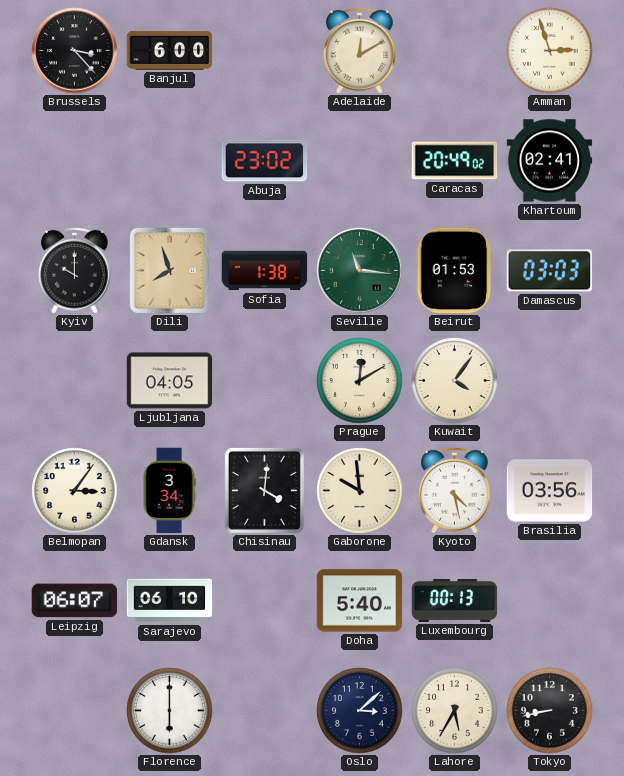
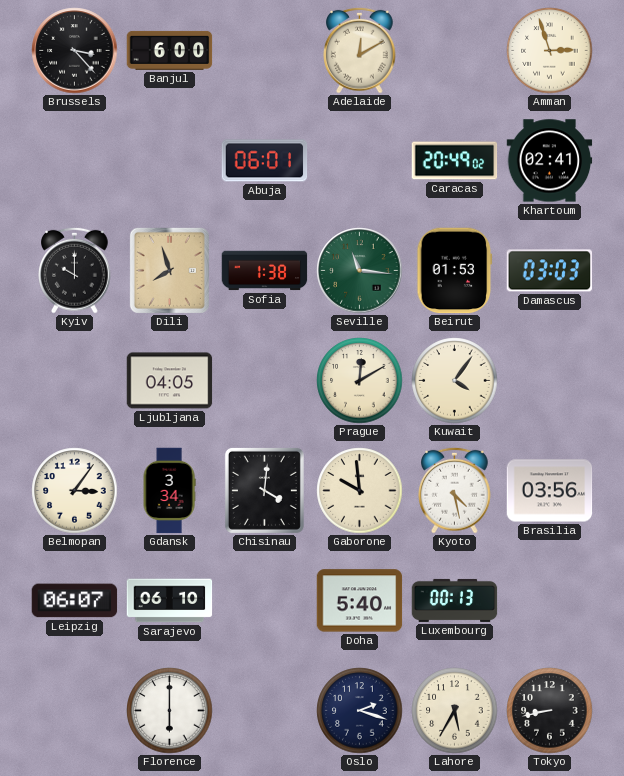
Abuja: 23:02 -> 06:01
Oslo: 3:08 -> 2:18
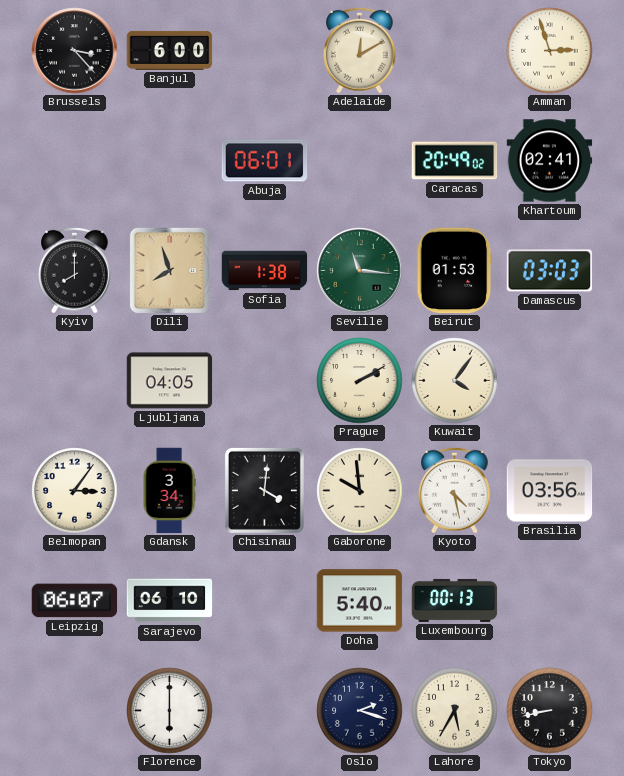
Kyiv: 10:00 -> 8:00
Prague: 12:10 -> 2:10
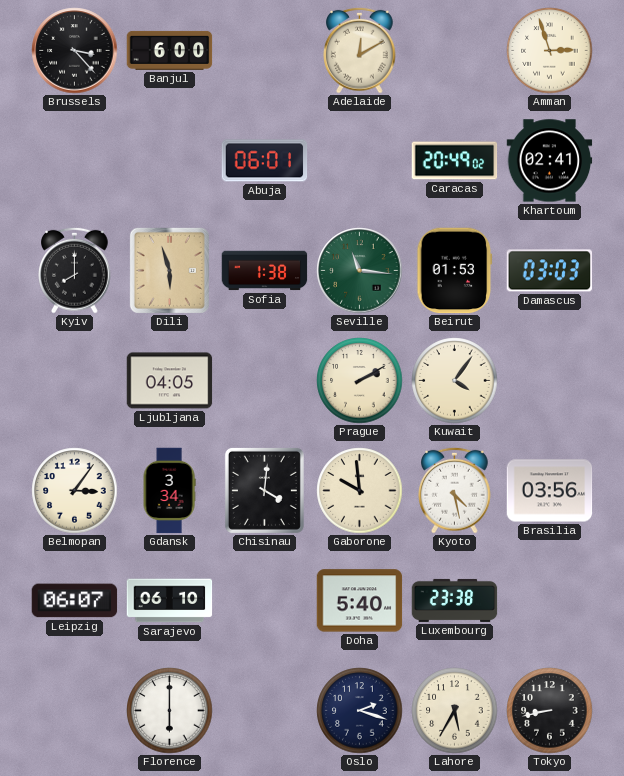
Dili: 7:57 -> 5:57
Luxembourg: 00:13 -> 23:38
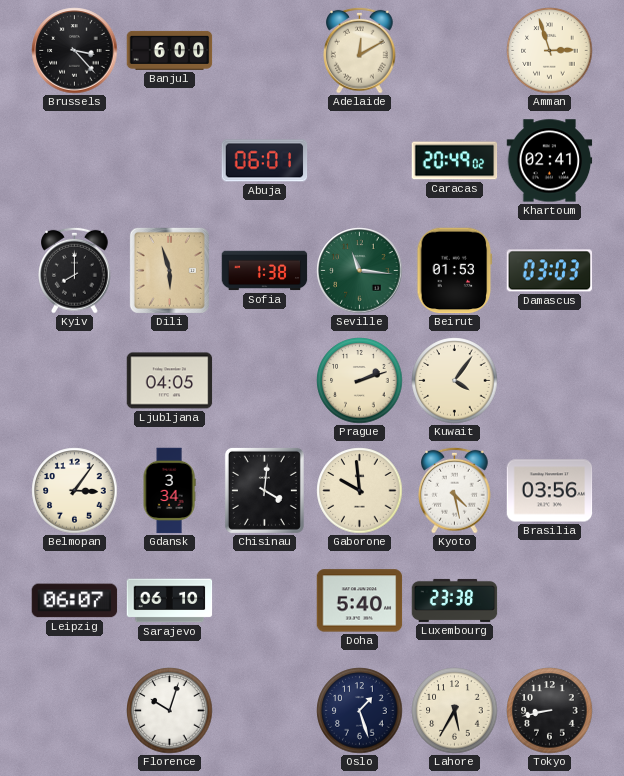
Prague: 2:10 -> 2:12
Florence: 6:00 -> 10:03
Oslo: 2:18 -> 1:27
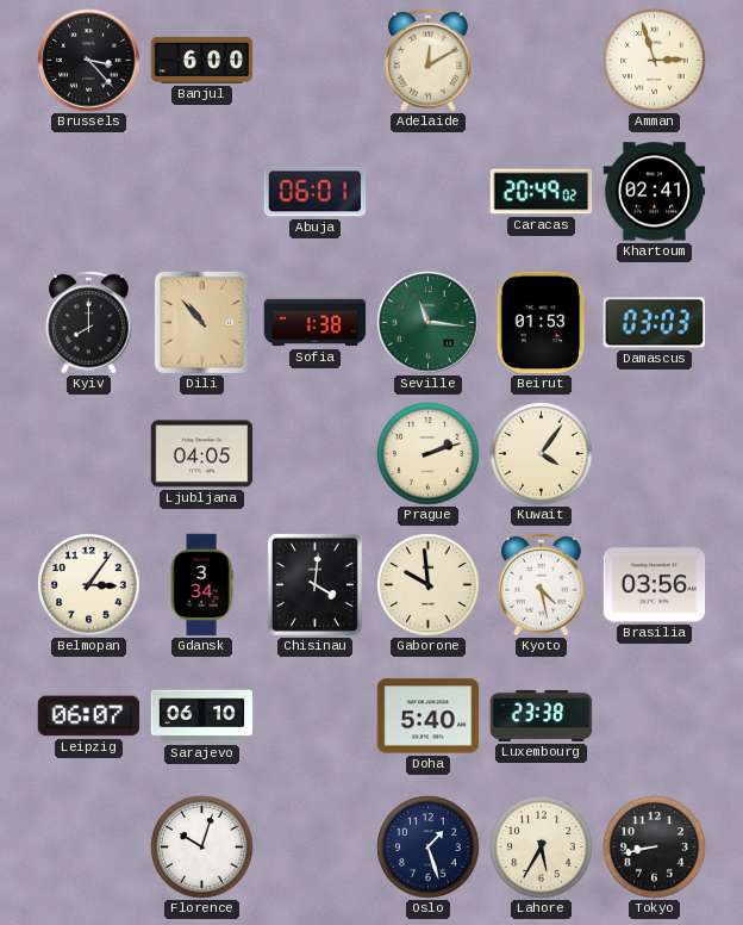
Dili: 5:57 -> 10:53
